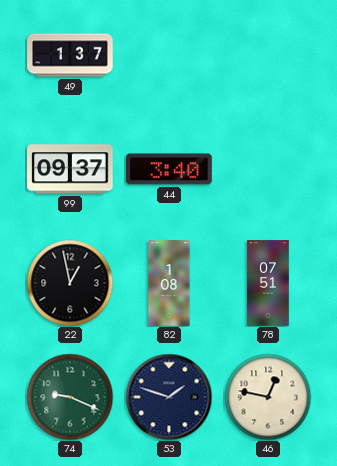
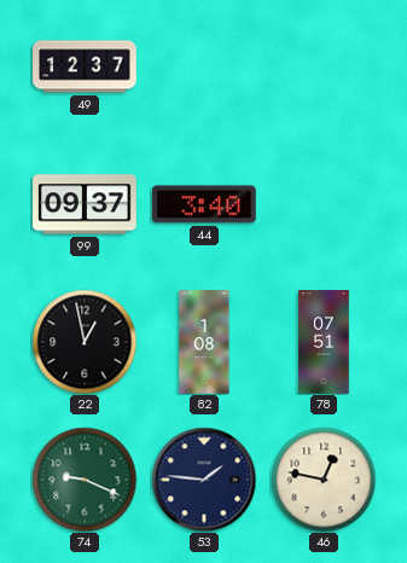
49: 1:37 -> 12:37
53: 1:48 -> 1:46
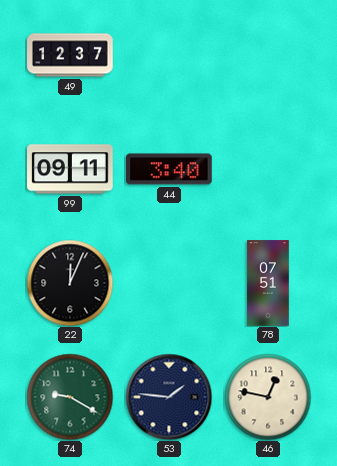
99: 09:37 -> 09:11
22: 12:58 -> 12:04
82: 1:08 -> none
74: 9:19 -> 9:20
